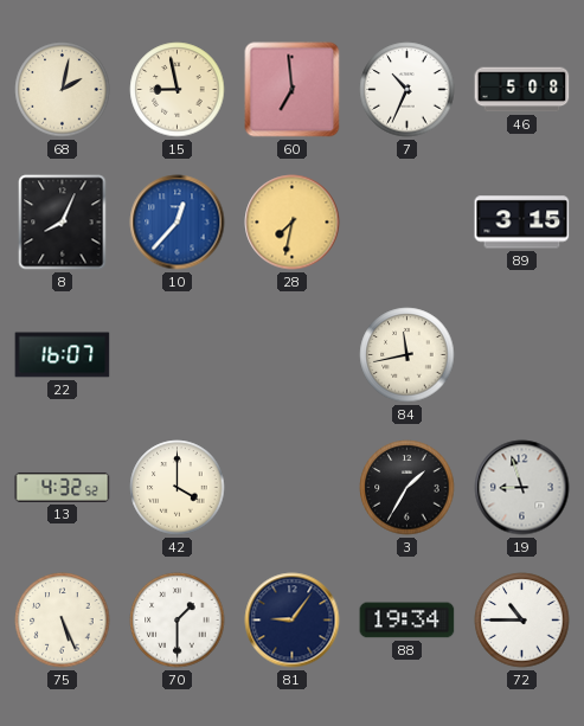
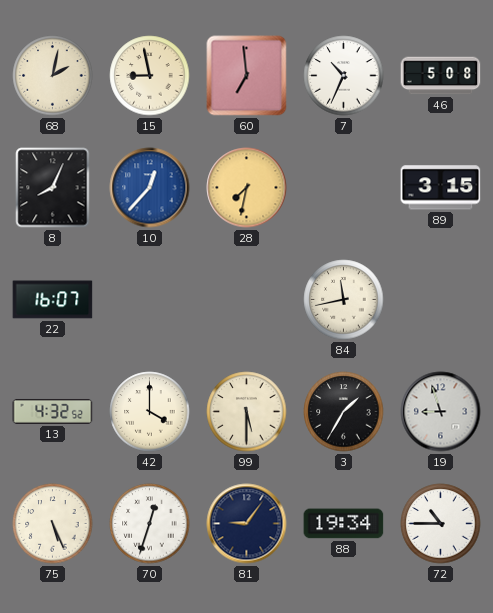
99: none -> 5:30
70: 1:30 -> 12:33
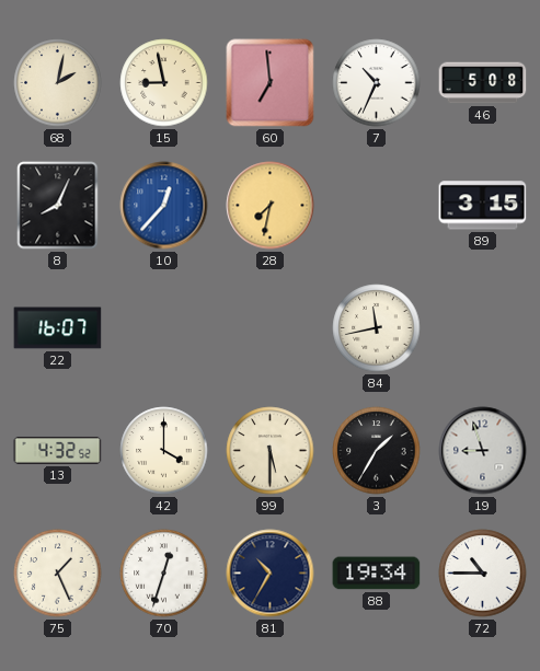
75: 5:26 -> 1:26
81: 9:06 -> 10:35
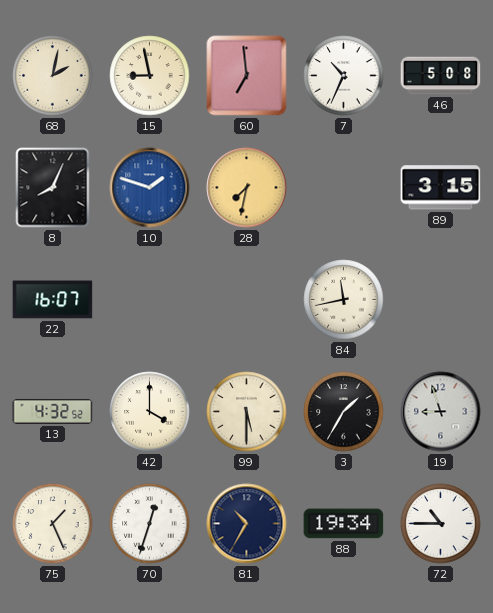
10: 12:37 -> 1:48
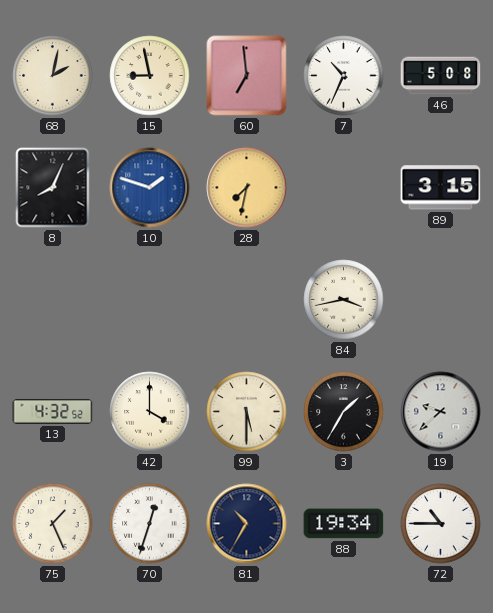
22: 16:07 -> none
84: 11:43 -> 3:43
19: 8:57 -> 9:38
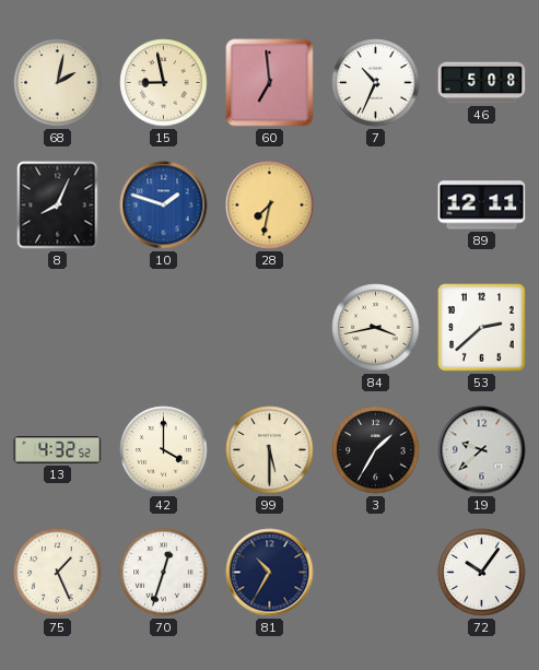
89: 3:15 -> 12:11
53: none -> 2:38
88: 19:34 -> none
72: 10:45 -> 10:06
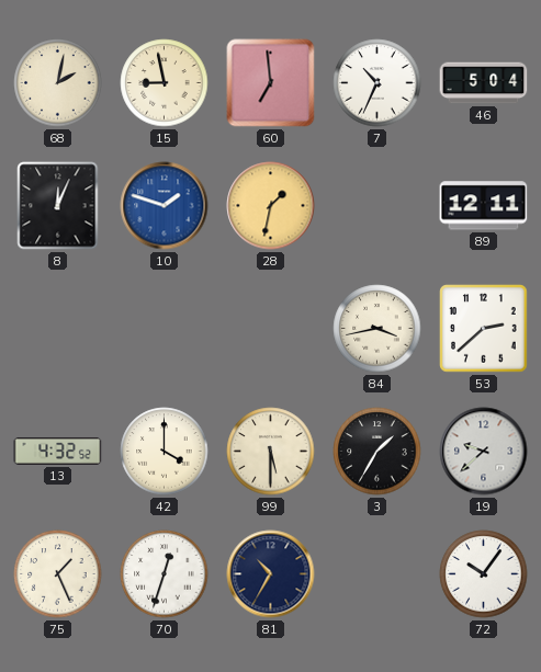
46: 5:08 -> 5:04
8: 8:04 -> 12:04
28: 7:32 -> 1:32
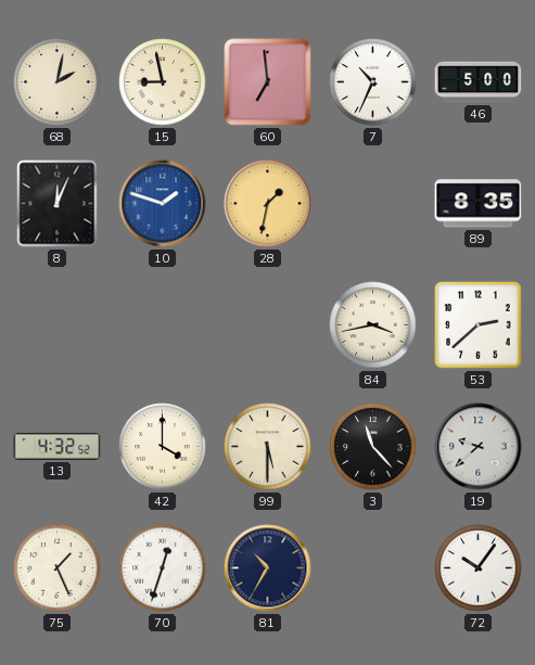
46: 5:04 -> 5:00
89: 12:11 -> 8:35
3: 1:35 -> 11:23
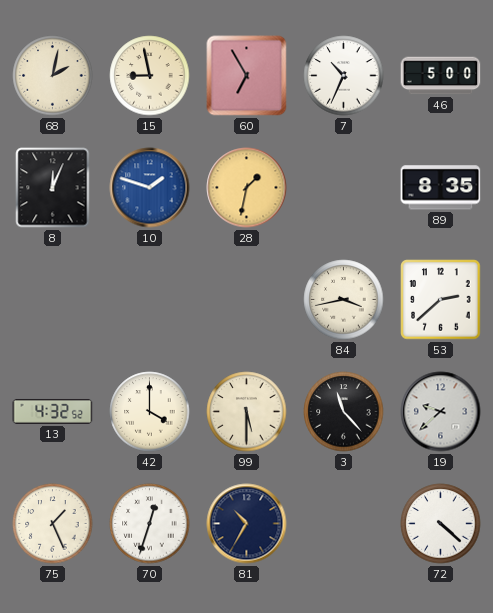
60: 6:59 -> 6:55
72: 10:06 -> 4:22
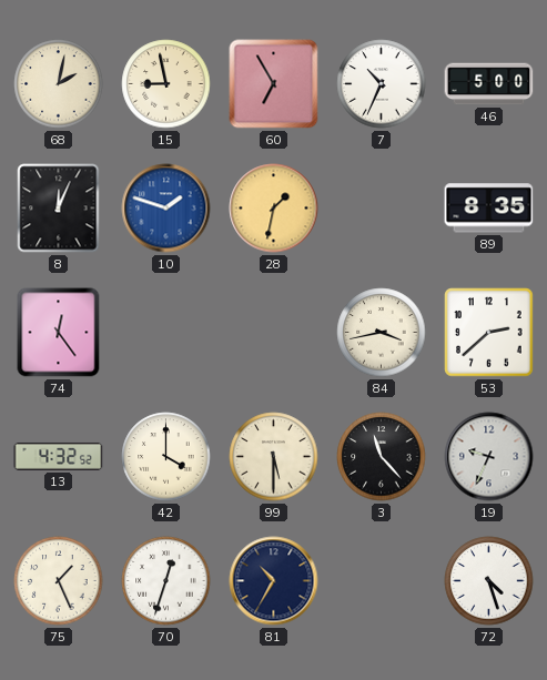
74: none -> 12:24
19: 9:38 -> 9:34
72: 4:22 -> 4:27
